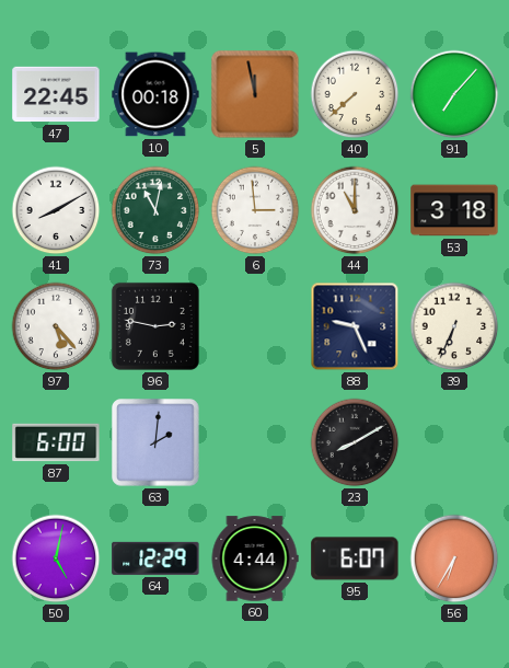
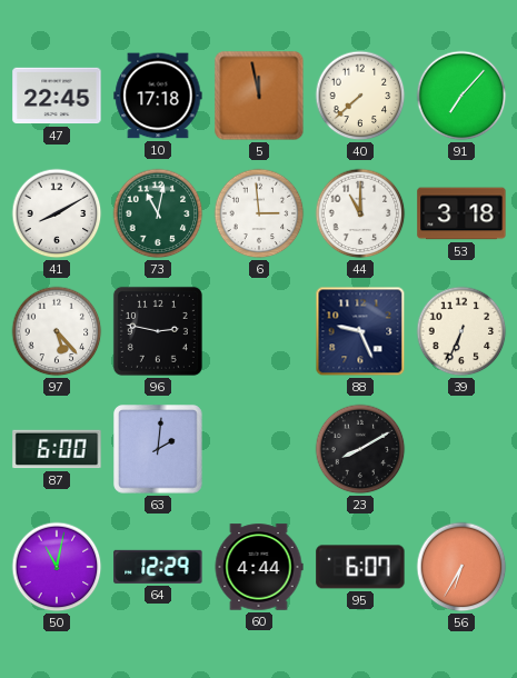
10: 00:18 -> 17:18
50: 5:02 -> 11:02
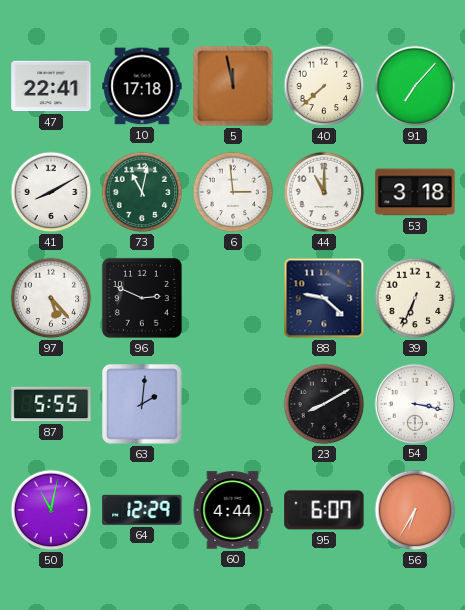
47: 22:45 -> 22:41
96: 2:47 -> 2:49
88: 9:26 -> 9:22
87: 6:00 -> 5:55
54: none -> 3:17
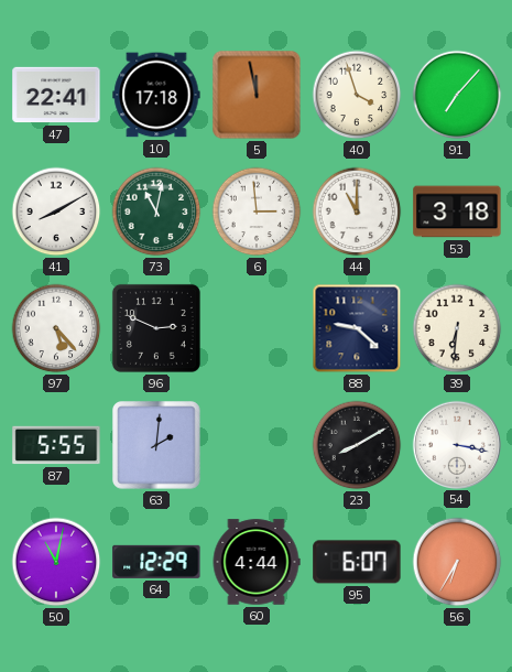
40: 7:38 -> 3:57
39: 6:34 -> 6:31
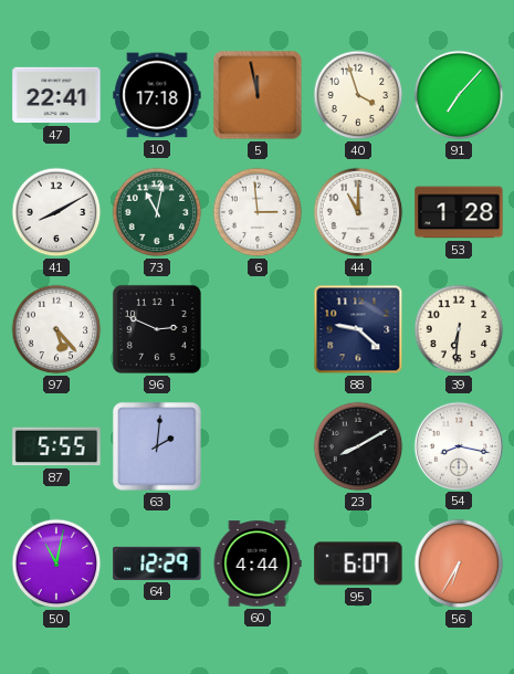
53: 3:18 -> 1:28
54: 3:17 -> 8:17
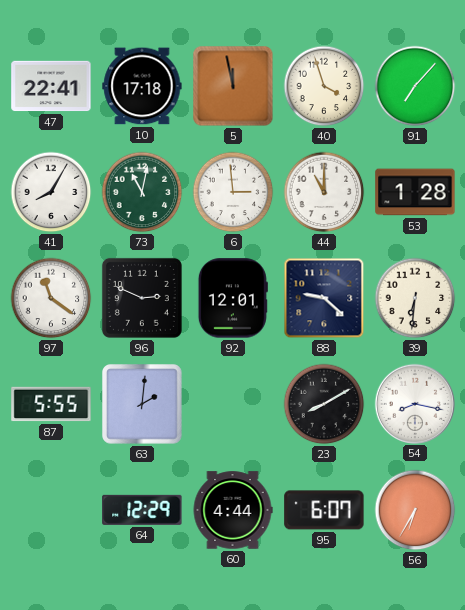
41: 8:10 -> 8:05
97: 5:23 -> 11:21
92: none -> 12:01
50: 11:02 -> none
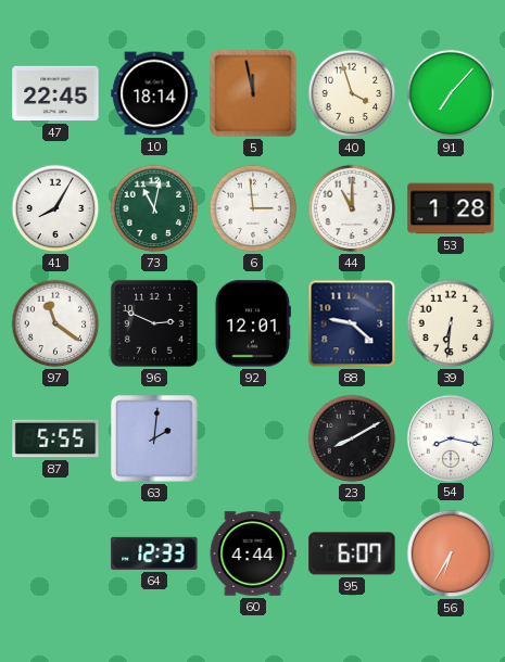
47: 22:41 -> 22:45
10: 17:18 -> 18:14
64: 12:29 -> 12:33
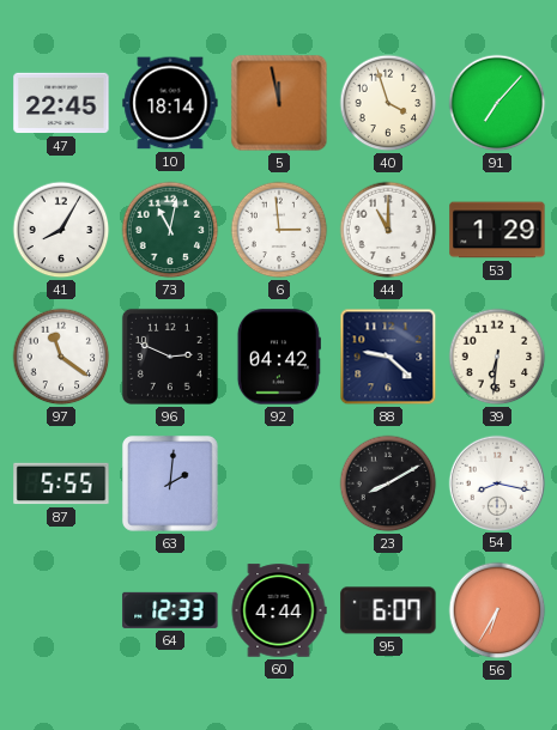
53: 1:28 -> 1:29
92: 12:01 -> 04:42
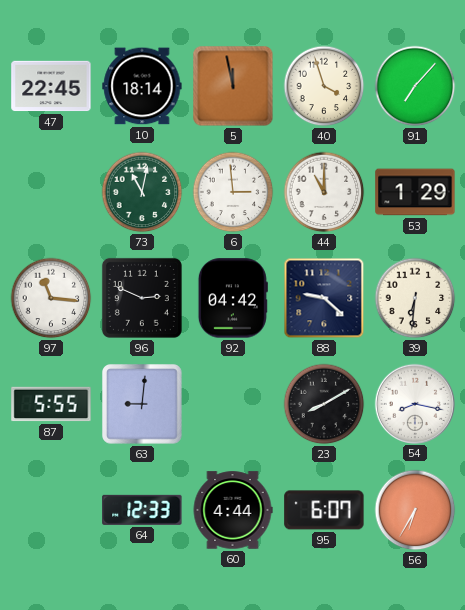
41: 8:05 -> none
97: 11:21 -> 11:16
63: 2:01 -> 9:01
